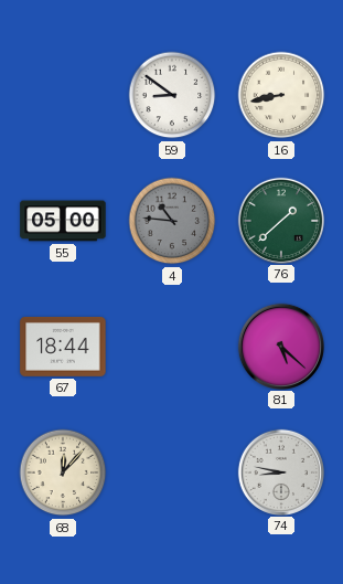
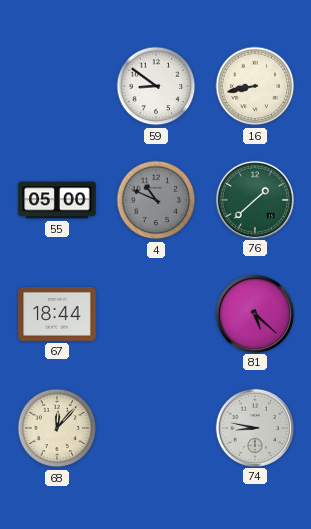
4: 10:46 -> 10:49
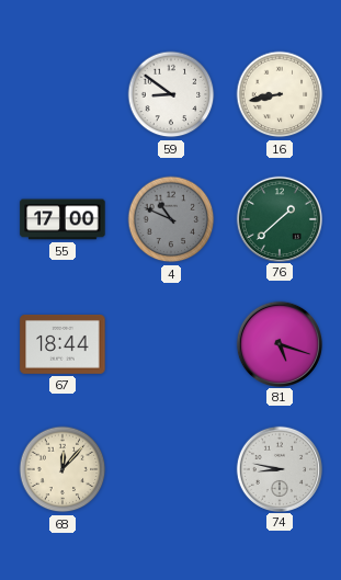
55: 05:00 -> 17:00
81: 5:22 -> 5:18
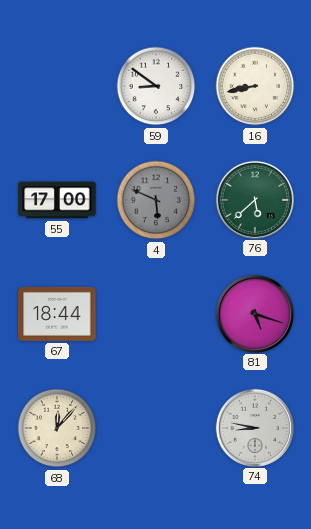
4: 10:49 -> 5:49
76: 1:38 -> 5:38
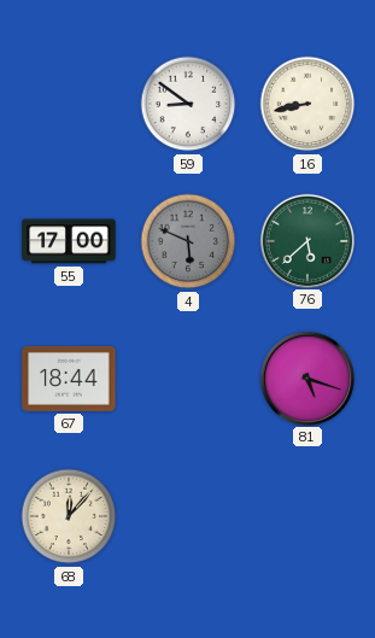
74: 8:47 -> none
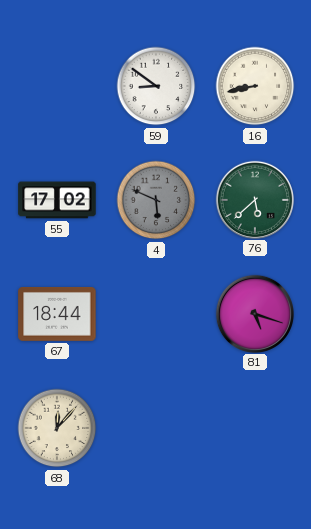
55: 17:00 -> 17:02
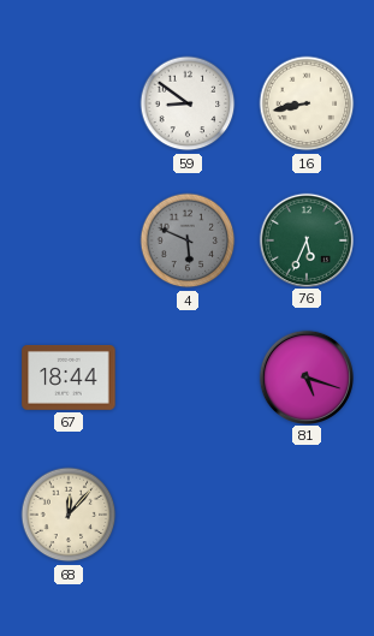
55: 17:02 -> none
76: 5:38 -> 5:34
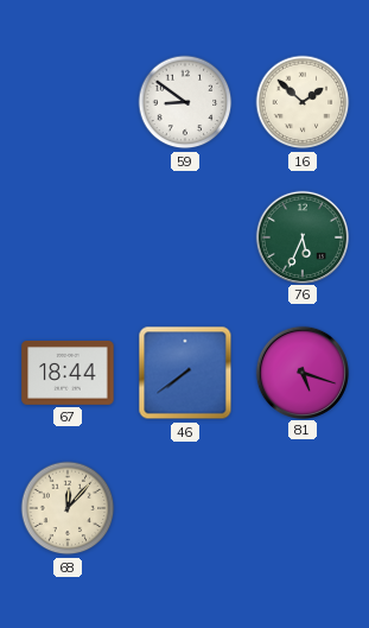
16: 8:43 -> 1:52
4: 5:49 -> none
46: none -> 7:39
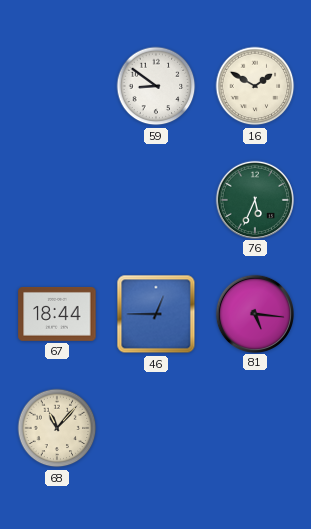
16: 1:52 -> 1:50
46: 7:39 -> 12:45
81: 5:18 -> 5:16
68: 12:07 -> 11:07
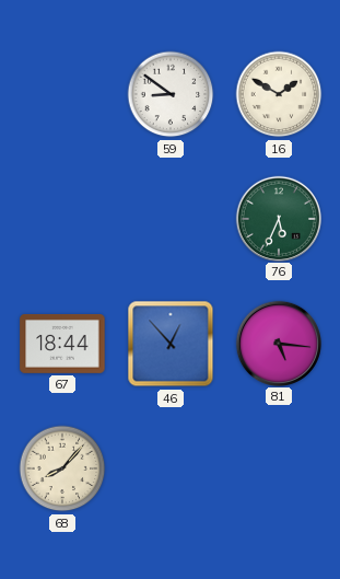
46: 12:45 -> 12:53
68: 11:07 -> 8:07
